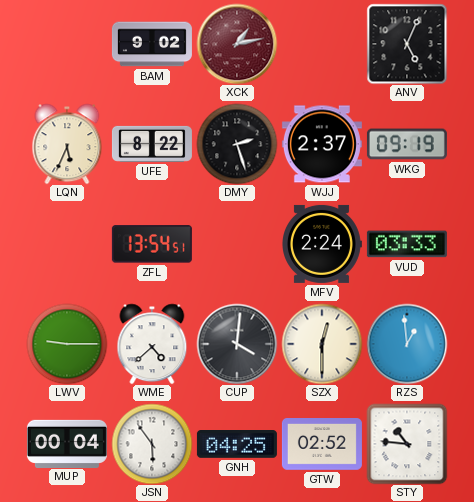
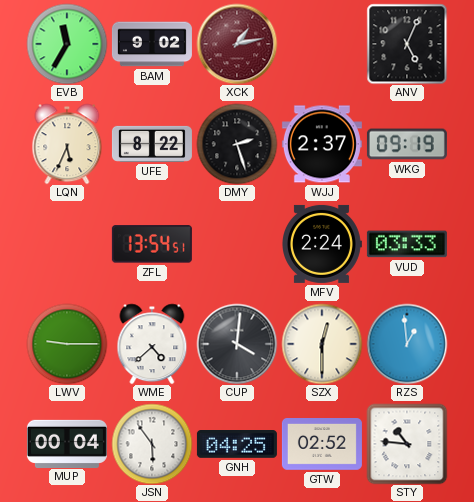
EVB: none -> 11:35
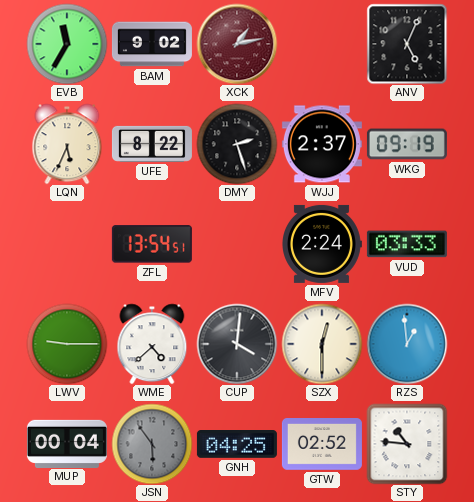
JSN dial: white -> grey
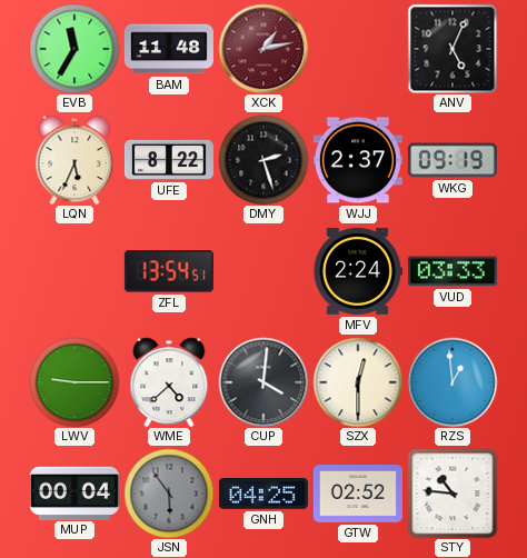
BAM: 9:02 -> 11:48
